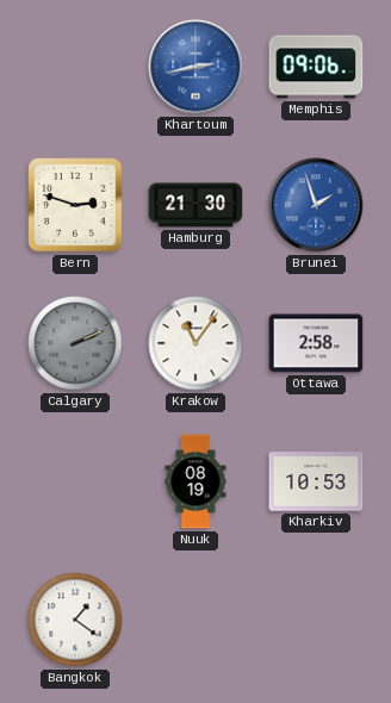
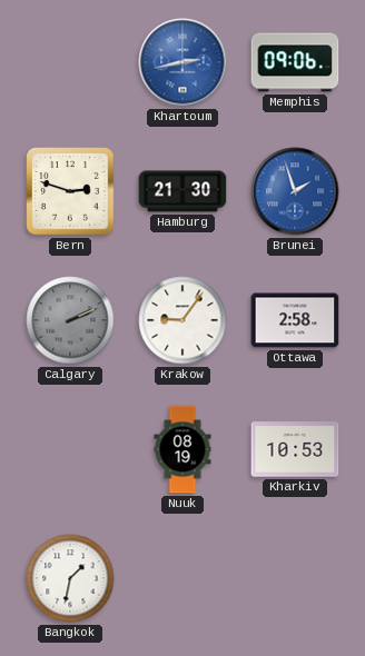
Krakow: 11:06 -> 9:06
Bangkok: 1:21 -> 1:32
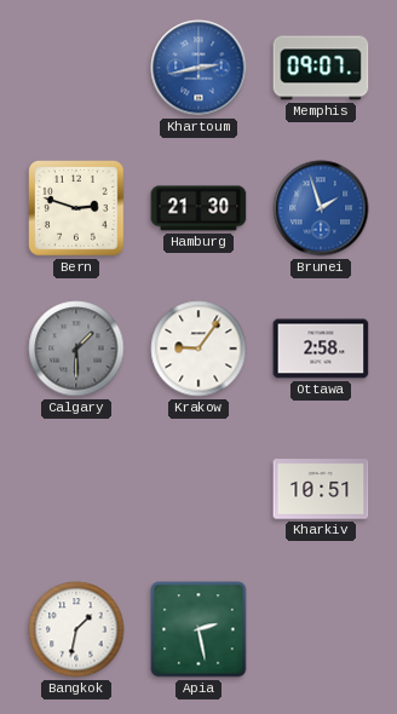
Memphis: 09:06 -> 09:07
Calgary: 2:11 -> 1:30
Nuuk: 08:19 -> none
Kharkiv: 10:53 -> 10:51
Apia: none -> 2:28
